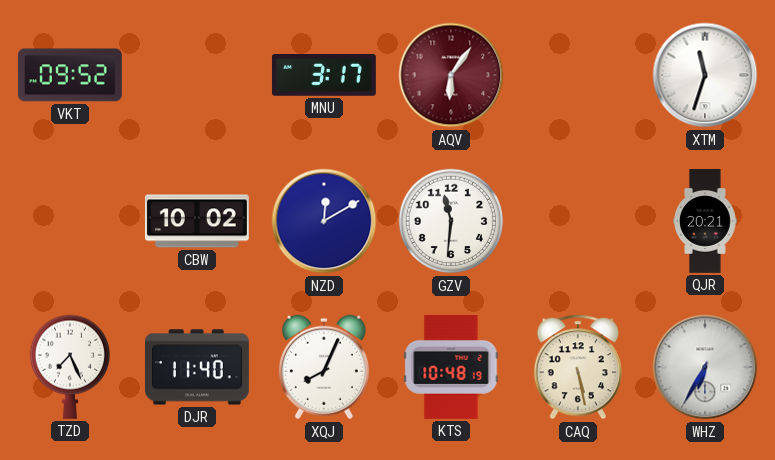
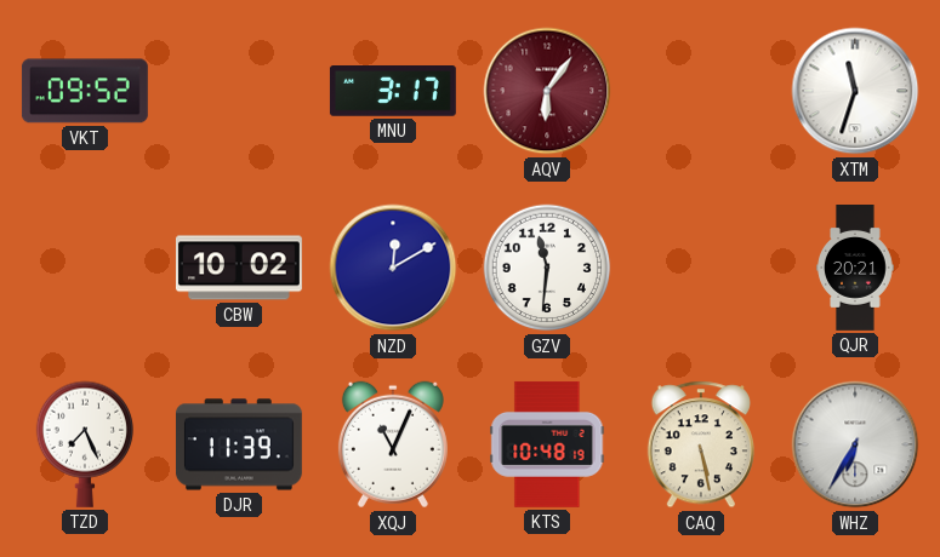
DJR: 11:40 -> 11:39
XQJ: 8:04 -> 11:04
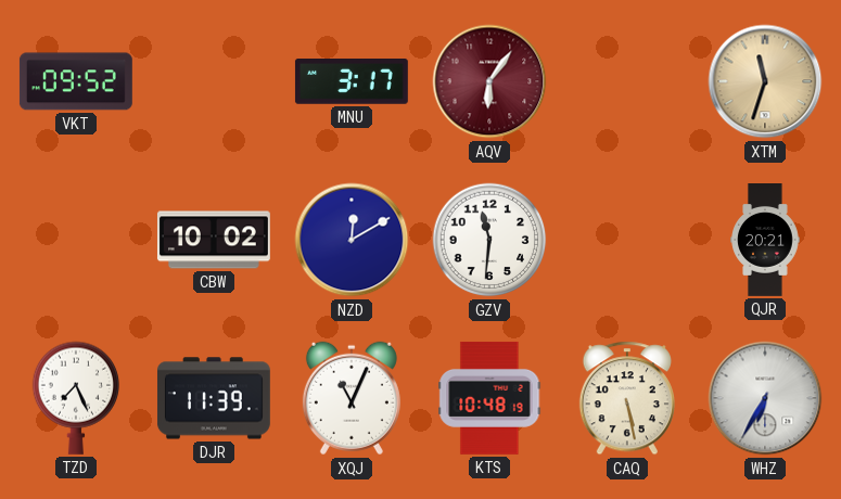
XTM dial: white -> champagne
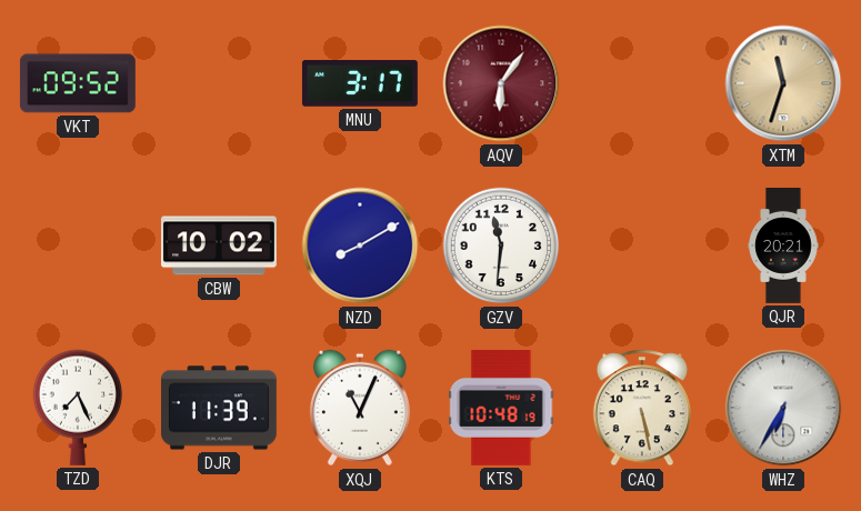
NZD: 12:10 -> 8:10
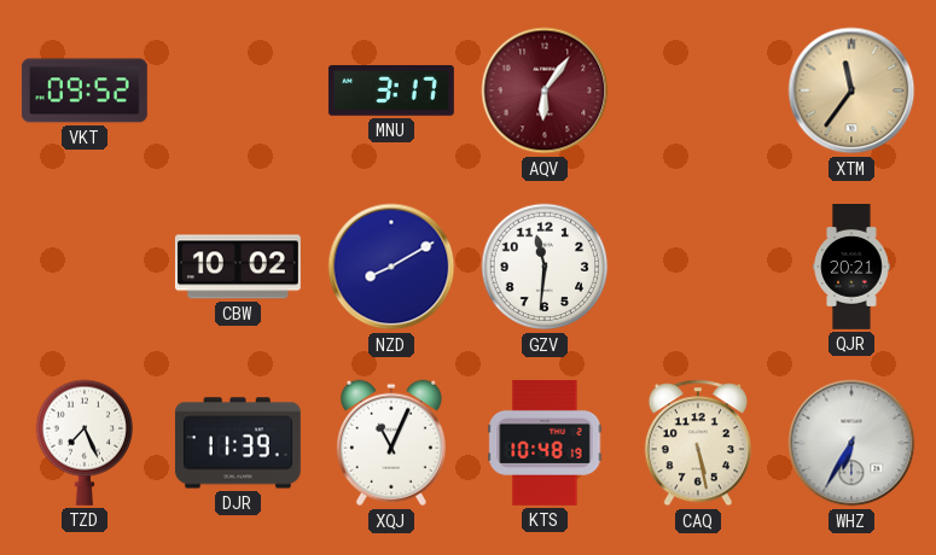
XTM: 11:33 -> 11:36
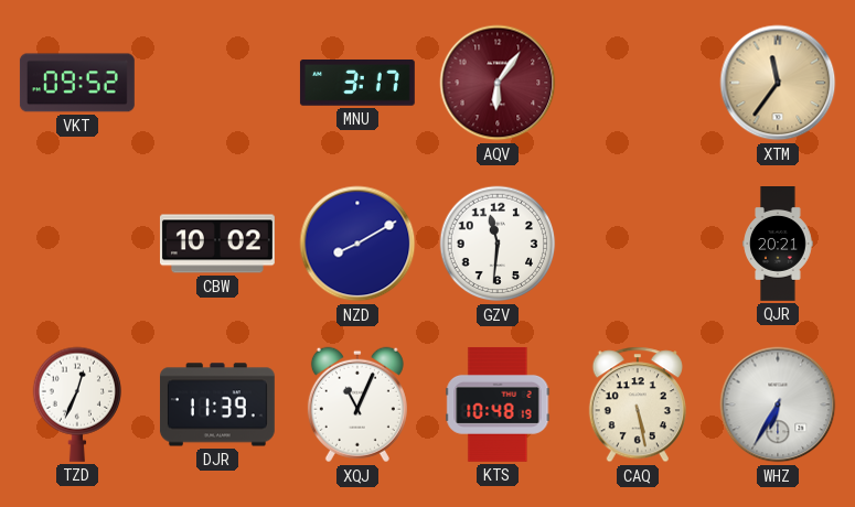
TZD: 7:26 -> 12:34
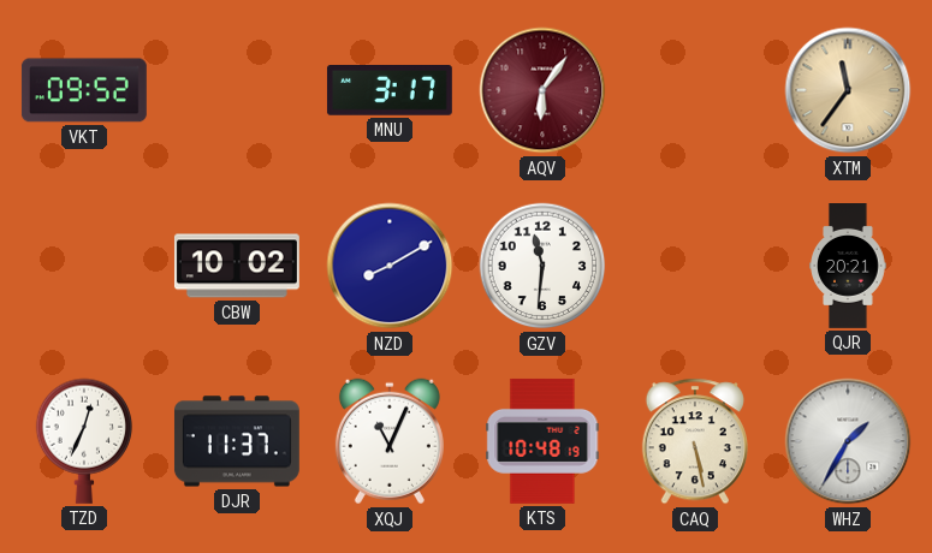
DJR: 11:39 -> 11:37
WHZ: 6:35 -> 1:35
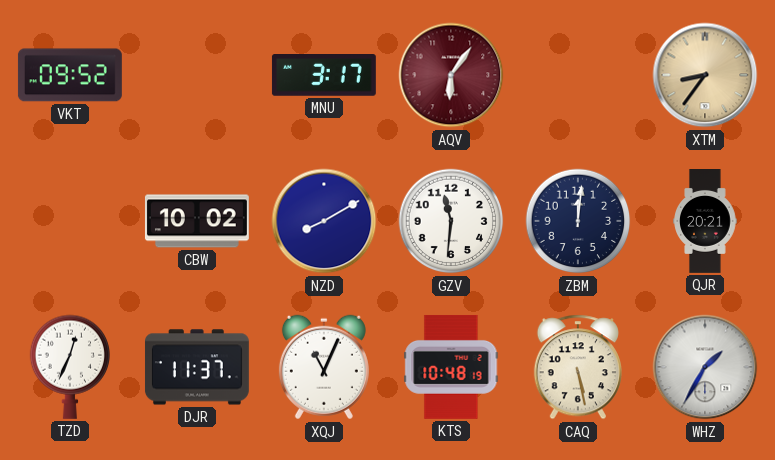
XTM: 11:36 -> 8:36
ZBM: none -> 12:01
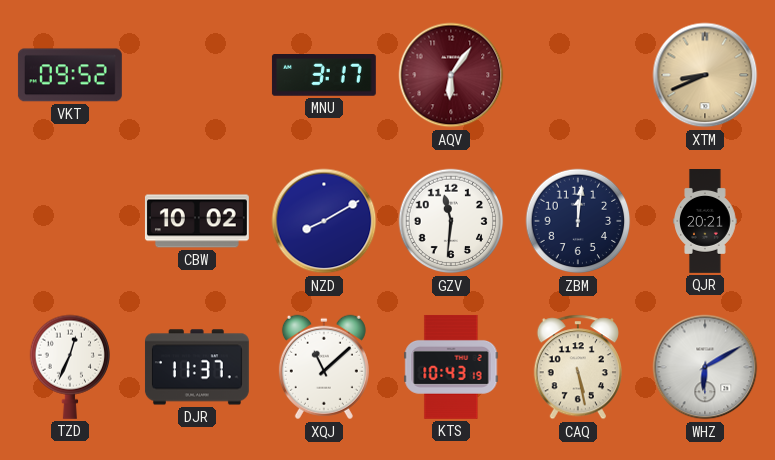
XTM: 8:36 -> 8:41
XQJ: 11:04 -> 11:08
KTS: 10:48 -> 10:43
WHZ: 1:35 -> 6:10
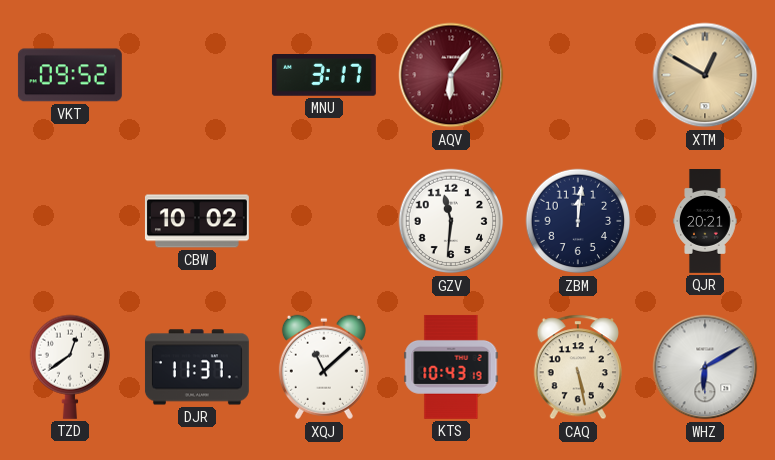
XTM: 8:41 -> 12:50
NZD: 8:10 -> none
TZD: 12:34 -> 12:39
